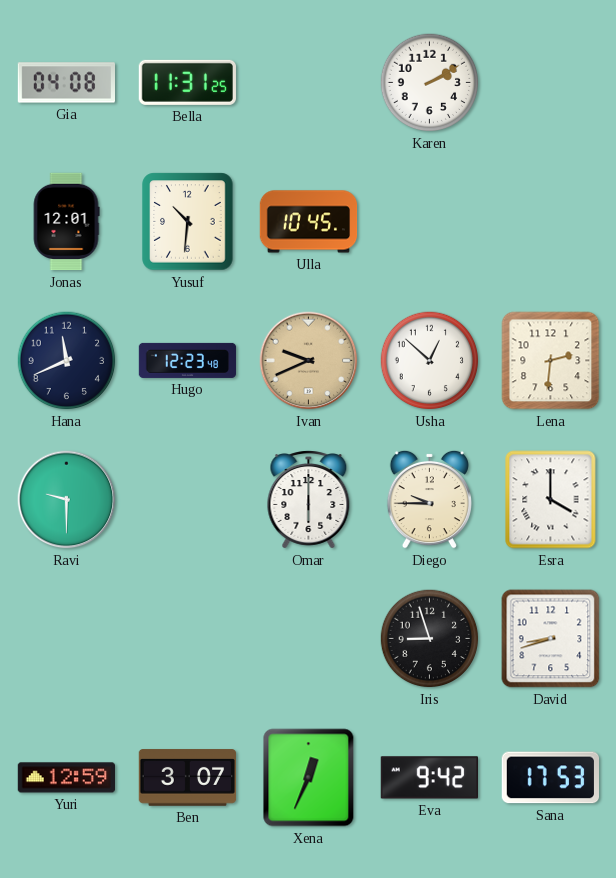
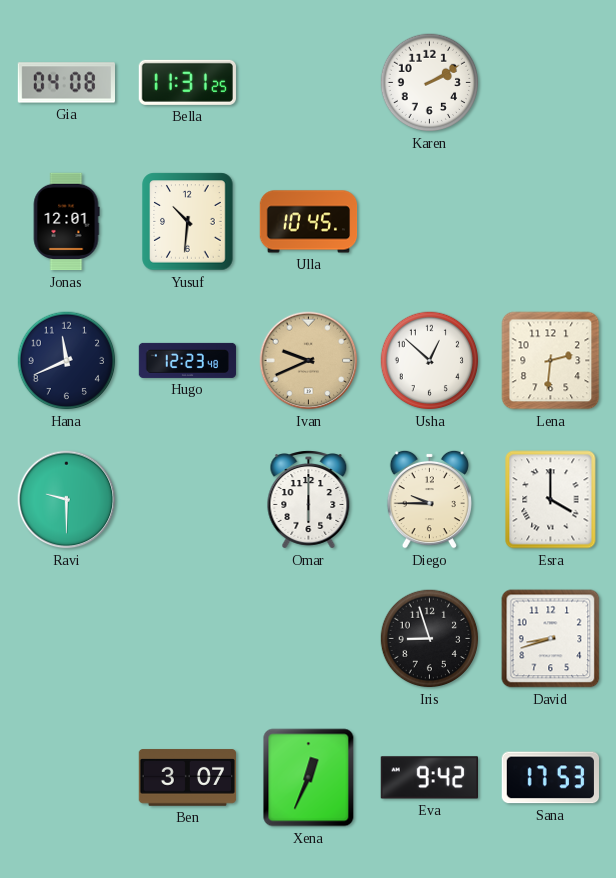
Yuri: 12:59 -> none
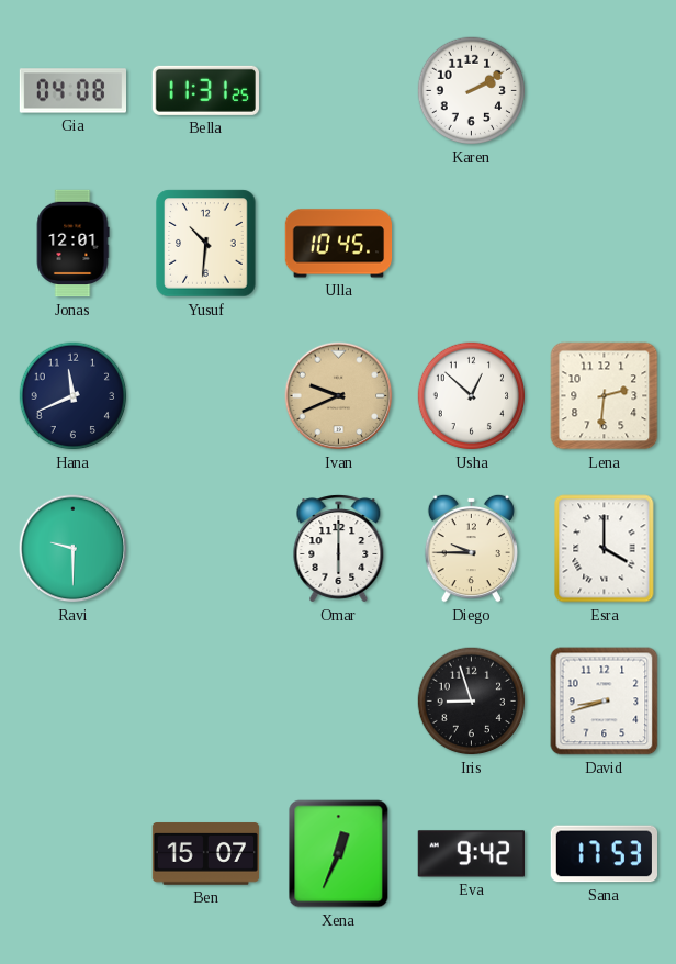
Hugo: 12:23 -> none
Ben: 3:07 -> 15:07
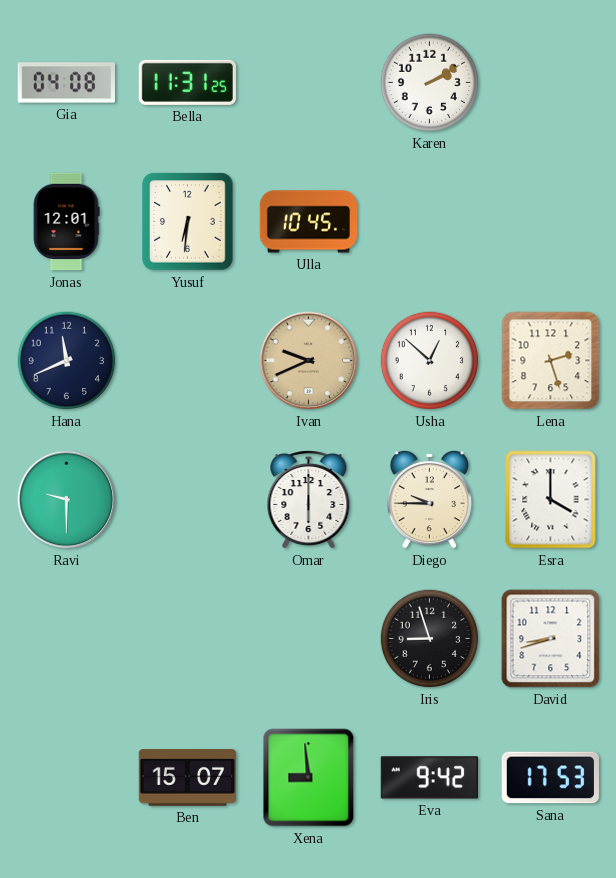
Yusuf: 10:31 -> 6:31
Lena: 2:31 -> 2:27
Xena: 12:34 -> 8:59
